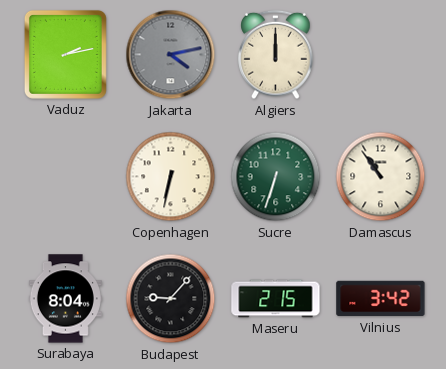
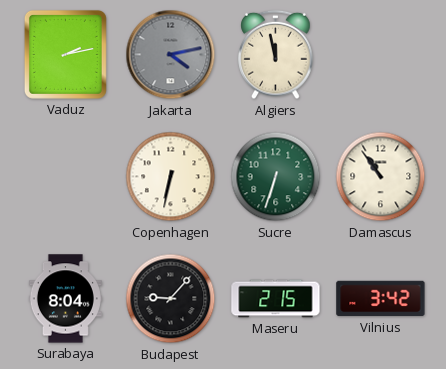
Algiers: 12:00 -> 11:58
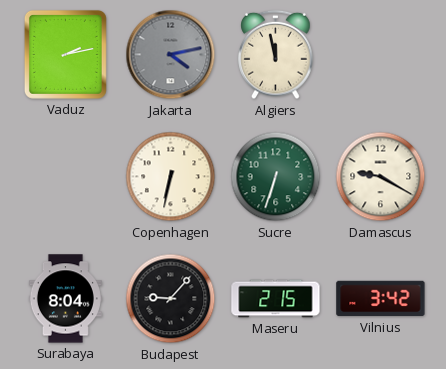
Damascus: 10:54 -> 9:20
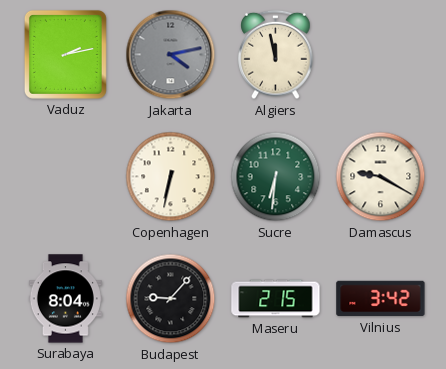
Sucre: 6:33 -> 6:31
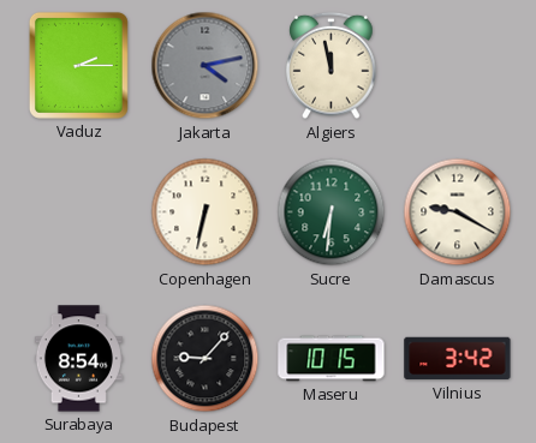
Vaduz: 2:13 -> 2:15
Surabaya: 8:04 -> 8:54
Maseru: 2:15 -> 10:15
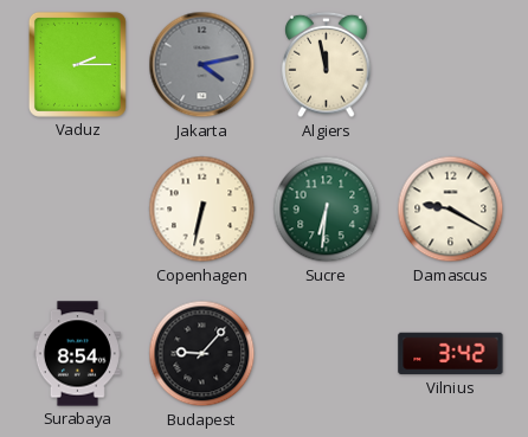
Maseru: 10:15 -> none
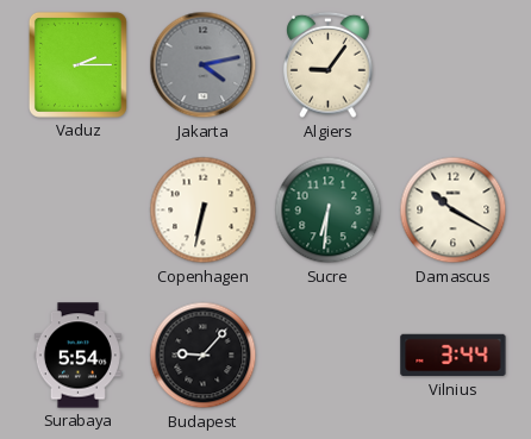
Algiers: 11:58 -> 9:06
Damascus: 9:20 -> 10:20
Surabaya: 8:54 -> 5:54
Vilnius: 3:42 -> 3:44
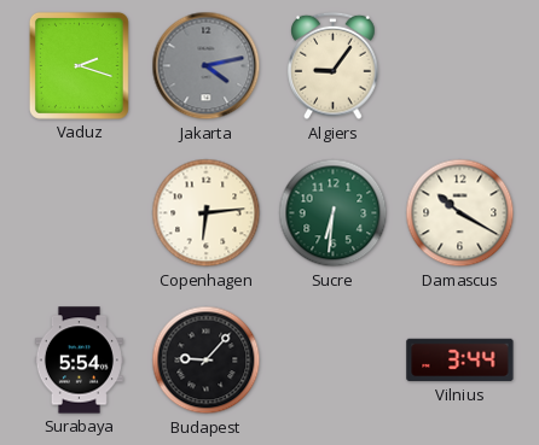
Vaduz: 2:15 -> 2:18
Copenhagen: 6:32 -> 6:14
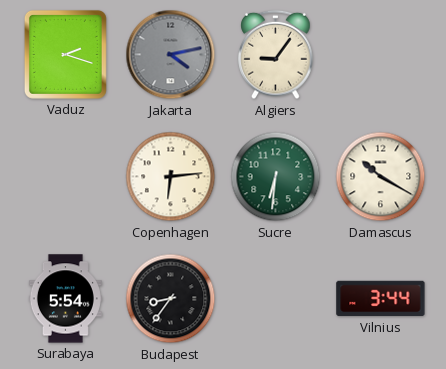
Budapest: 9:07 -> 8:36
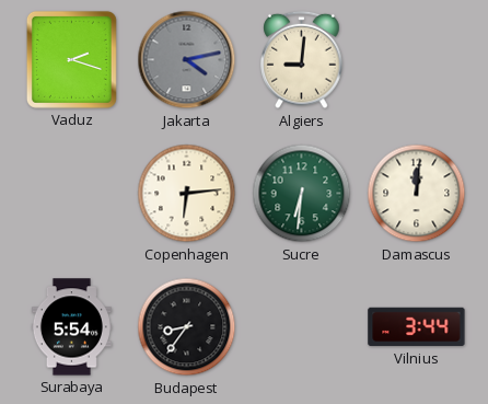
Algiers: 9:06 -> 9:01
Damascus: 10:20 -> 12:01
